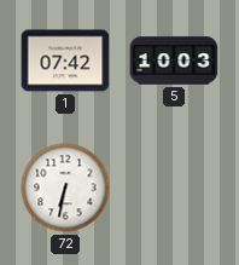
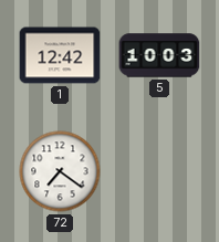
1: 07:42 -> 12:42
72: 6:32 -> 7:21
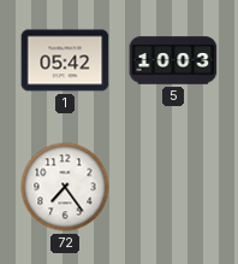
1: 12:42 -> 05:42
72: 7:21 -> 7:24
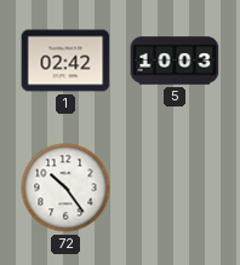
1: 05:42 -> 02:42
72: 7:24 -> 10:24
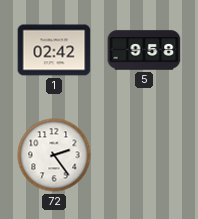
5: 10:03 -> 9:58
72: 10:24 -> 2:24
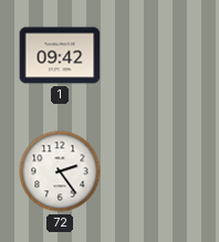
1: 02:42 -> 09:42
5: 9:58 -> none
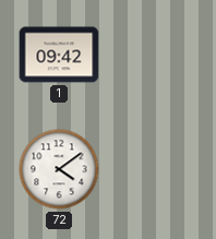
72: 2:24 -> 4:09
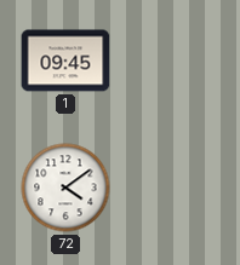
1: 09:42 -> 09:45
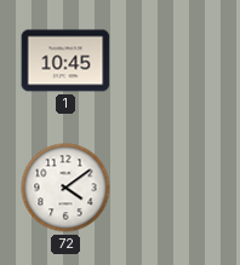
1: 09:45 -> 10:45
